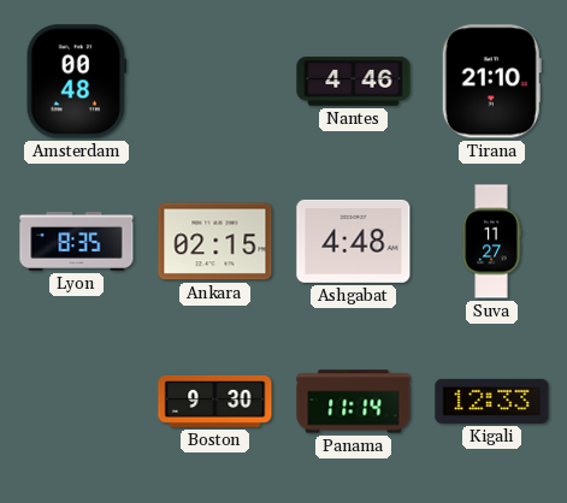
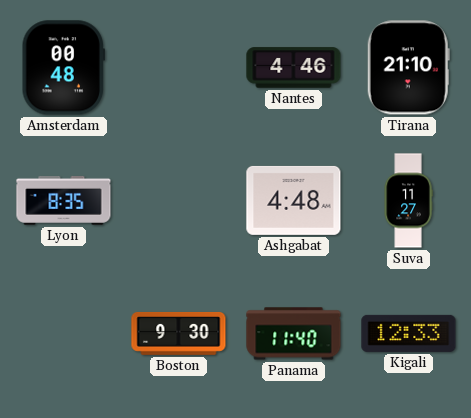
Ankara: 02:15 -> none
Panama: 11:14 -> 11:40
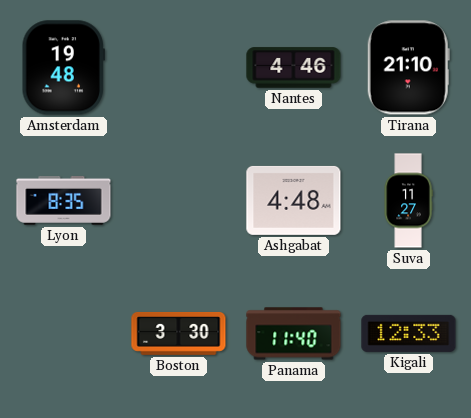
Amsterdam: 00:48 -> 19:48
Boston: 9:30 -> 3:30
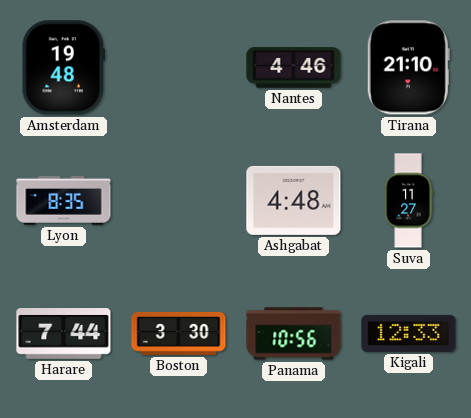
Harare: none -> 7:44
Panama: 11:40 -> 10:56
